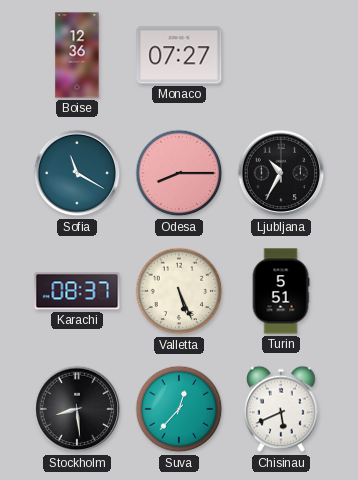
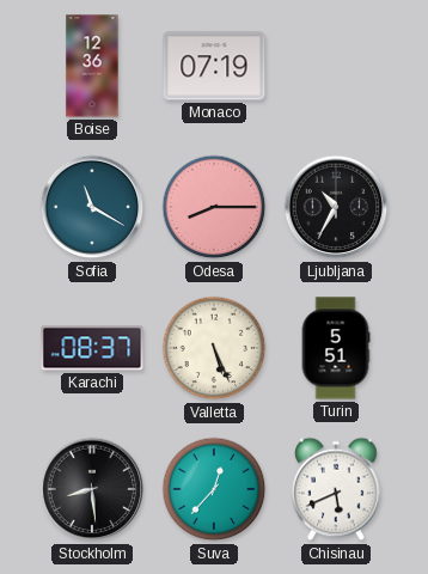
Monaco: 07:27 -> 07:19
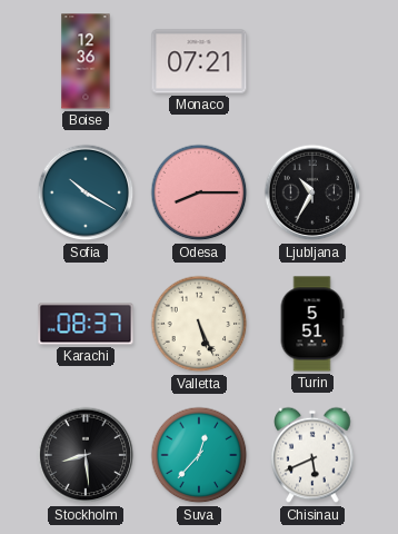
Monaco: 07:19 -> 07:21
Sofia: 11:20 -> 10:20
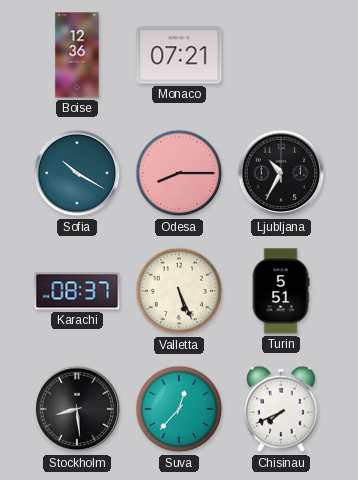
Chisinau: 5:41 -> 7:41
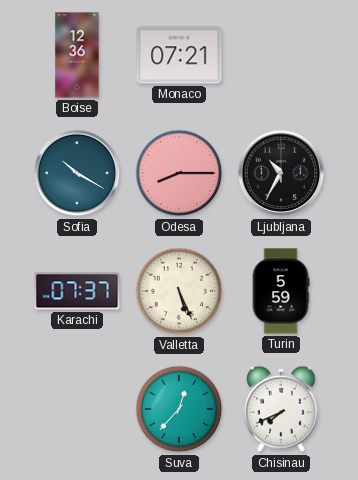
Karachi: 08:37 -> 07:37
Turin: 5:51 -> 5:59
Stockholm: 8:29 -> none
